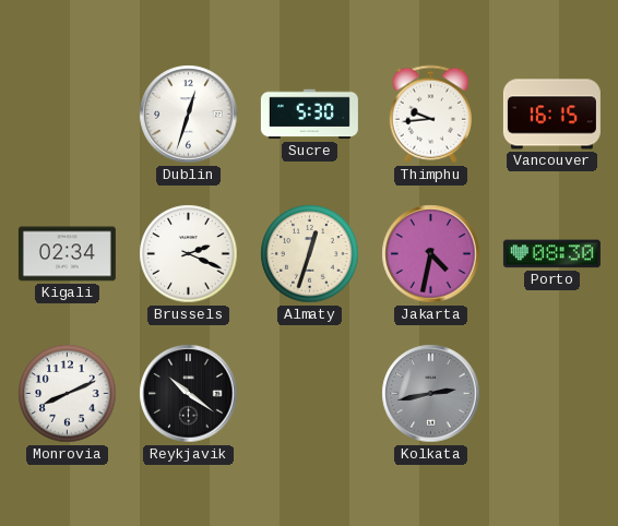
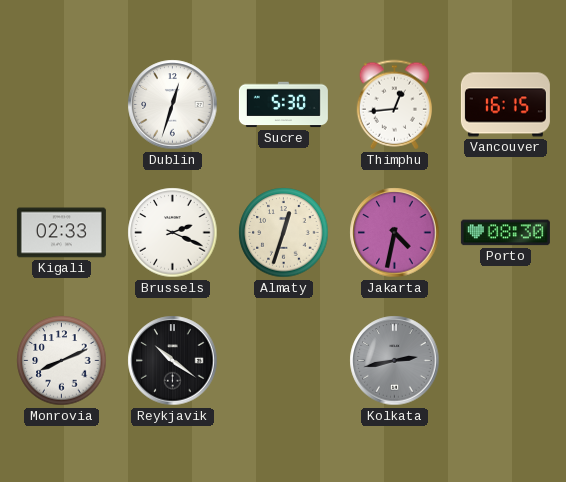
Thimphu: 9:44 -> 12:44
Kigali: 02:34 -> 02:33
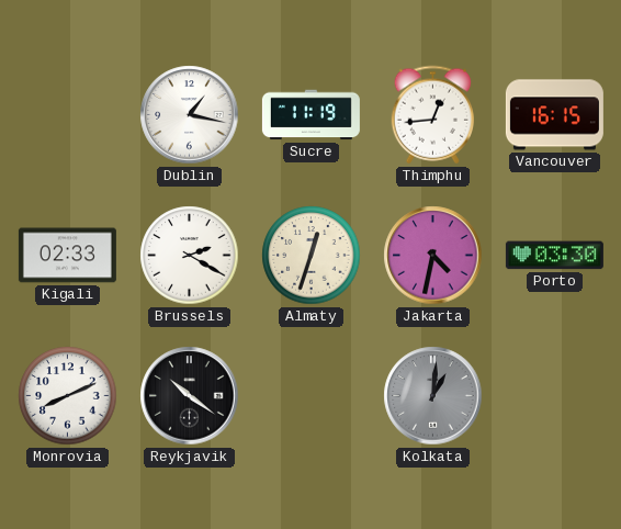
Dublin: 12:33 -> 1:17
Sucre: 5:30 -> 11:19
Brussels: 2:19 -> 2:20
Porto: 08:30 -> 03:30
Kolkata: 2:43 -> 1:01
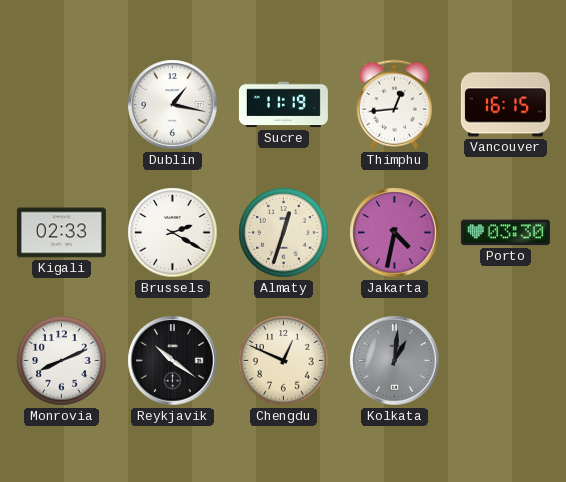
Chengdu: none -> 12:49
